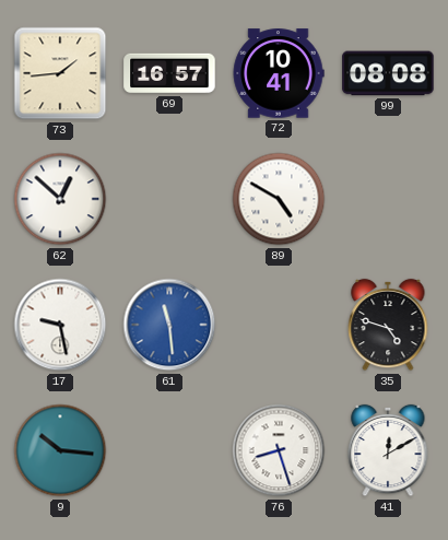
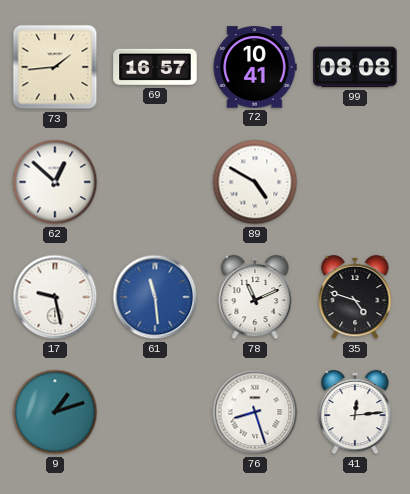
78: none -> 11:11
9: 10:16 -> 1:12
41: 12:10 -> 12:14
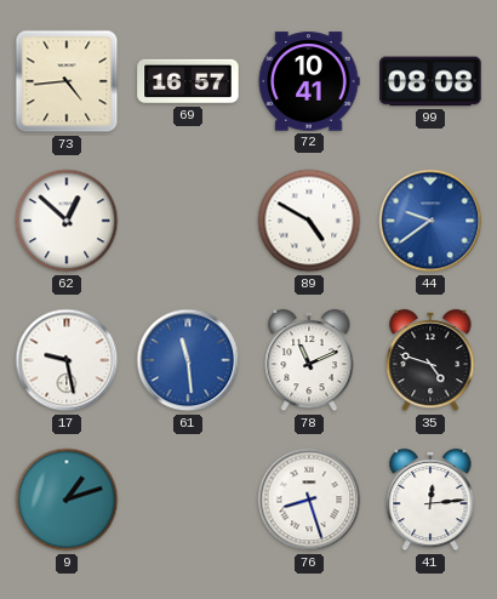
73: 1:44 -> 4:44
44: none -> 9:39
